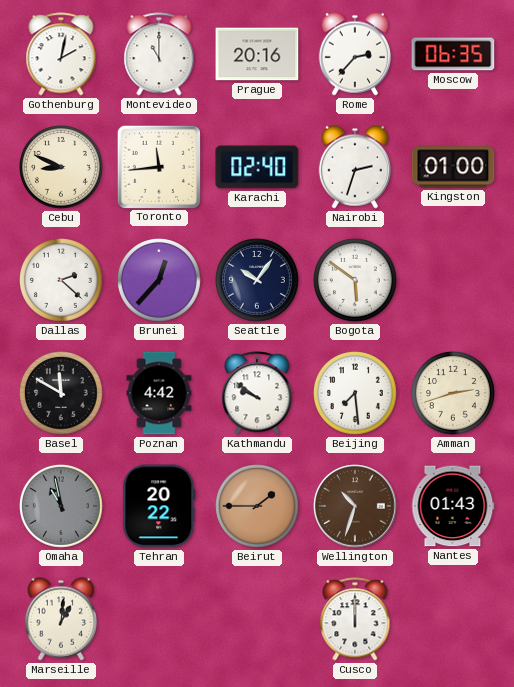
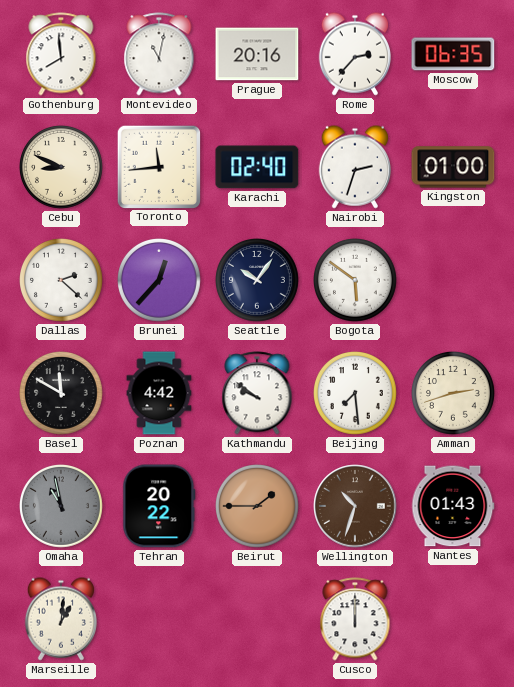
Gothenburg: 2:02 -> 7:59
Montevideo: 11:00 -> 11:02
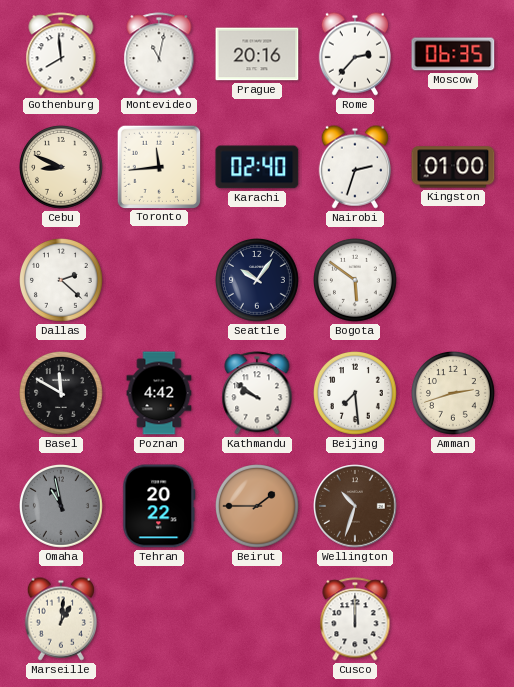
Brunei: 12:37 -> none
Nantes: 01:43 -> none
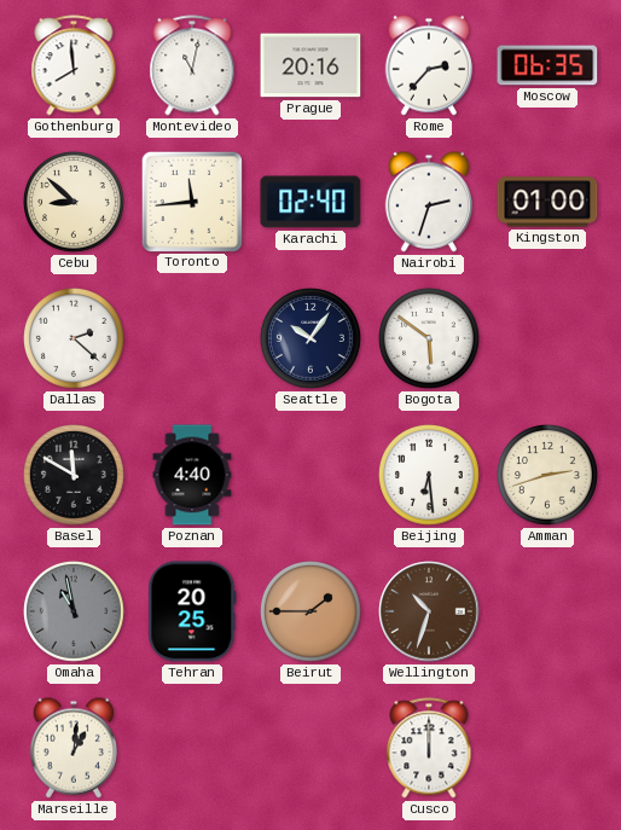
Cebu: 8:49 -> 8:52
Poznan: 4:42 -> 4:40
Kathmandu: 9:51 -> none
Beijing: 7:29 -> 6:29
Tehran: 20:22 -> 20:25
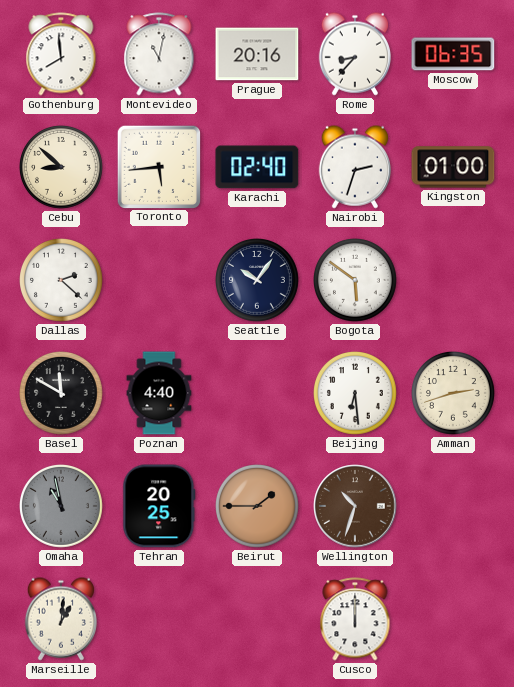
Rome: 2:37 -> 8:37
Toronto: 11:44 -> 5:44
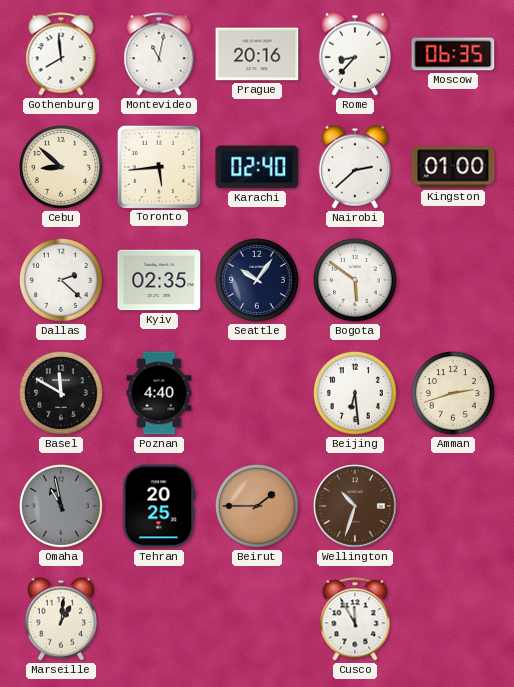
Nairobi: 2:33 -> 2:38
Kyiv: none -> 02:35
Cusco: 12:00 -> 11:55
